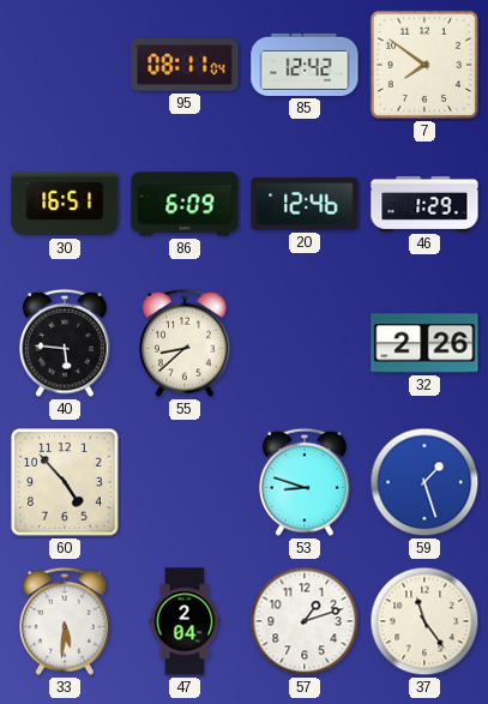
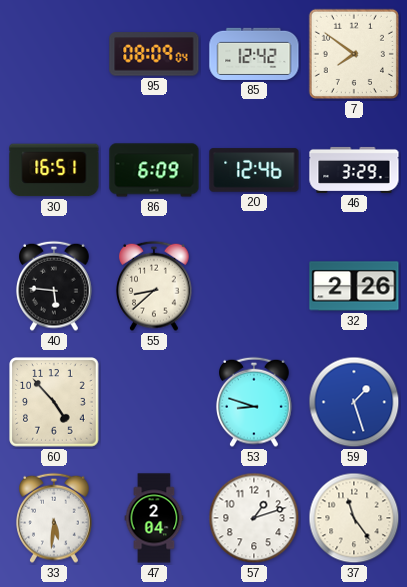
95: 08:11 -> 08:09
46: 1:29 -> 3:29
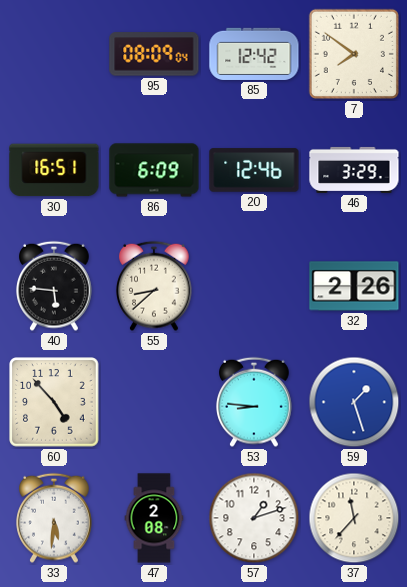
53: 8:48 -> 8:46
47: 2:04 -> 2:08
37: 11:24 -> 11:37
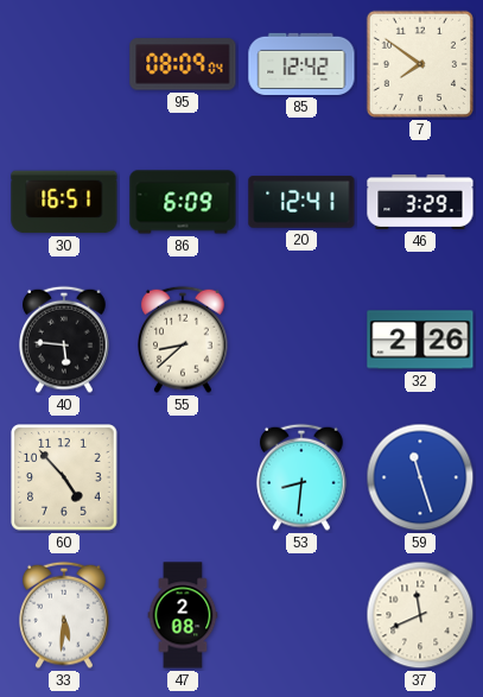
20: 12:46 -> 12:41
53: 8:46 -> 8:31
59: 1:27 -> 11:27
57: 1:12 -> none
37: 11:37 -> 11:41
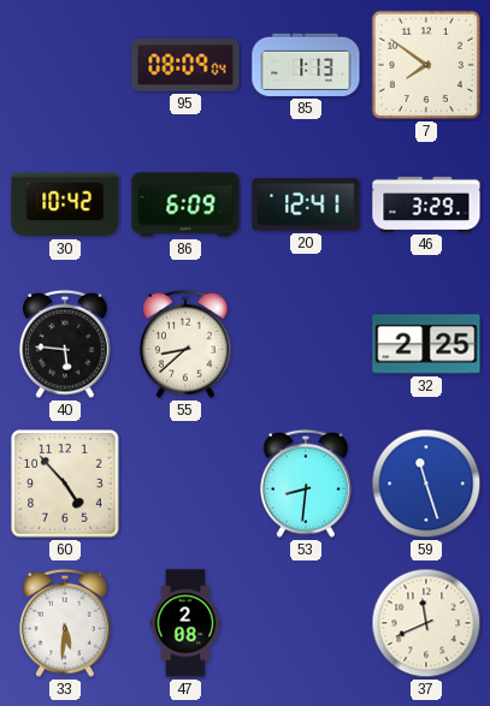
85: 12:42 -> 1:13
30: 16:51 -> 10:42
32: 2:26 -> 2:25
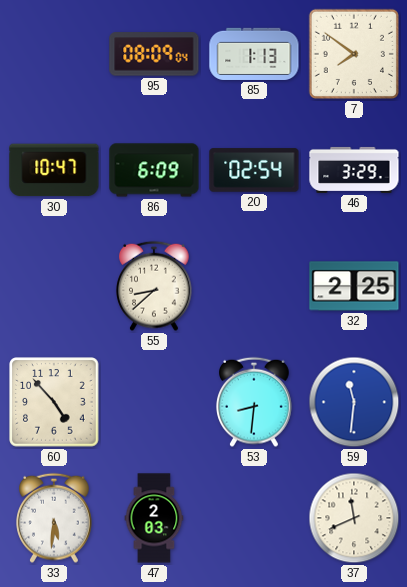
30: 10:42 -> 10:47
20: 12:41 -> 02:54
40: 5:46 -> none
59: 11:27 -> 11:31
47: 2:08 -> 2:03
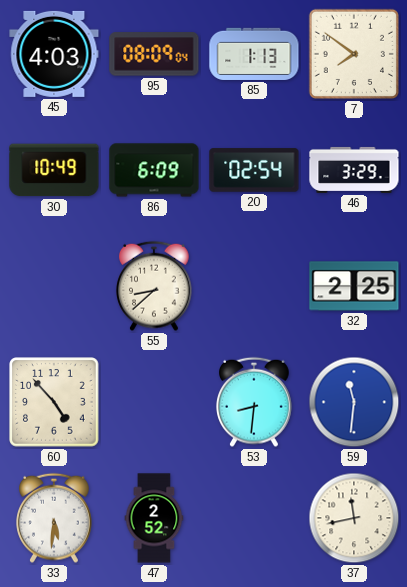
45: none -> 4:03
30: 10:47 -> 10:49
47: 2:03 -> 2:52
37: 11:41 -> 11:43
